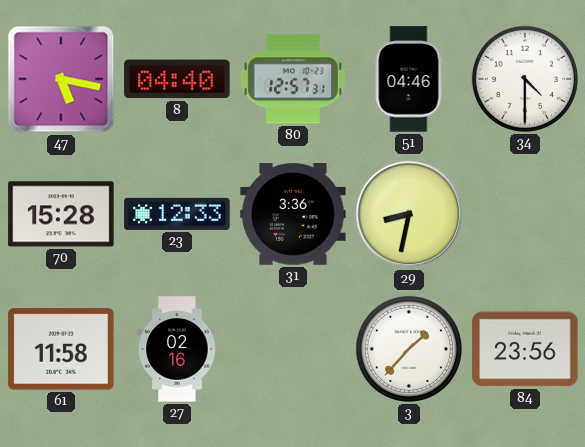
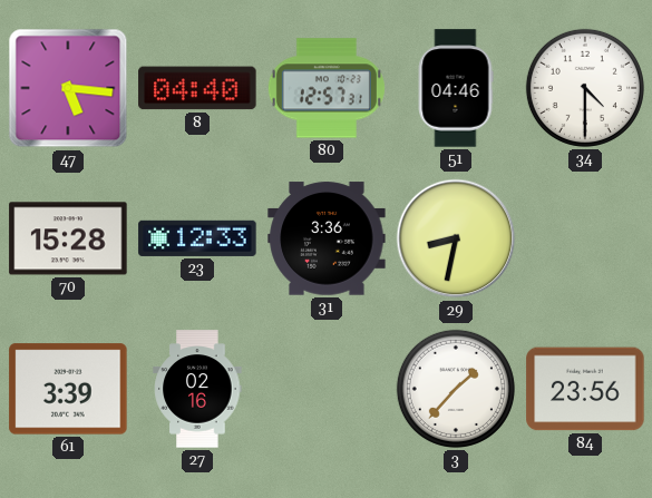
47: 5:17 -> 5:16
61: 11:58 -> 3:39
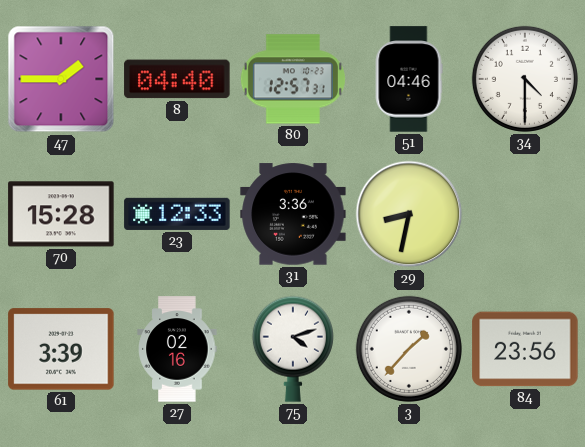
47: 5:16 -> 1:45
75: none -> 4:12
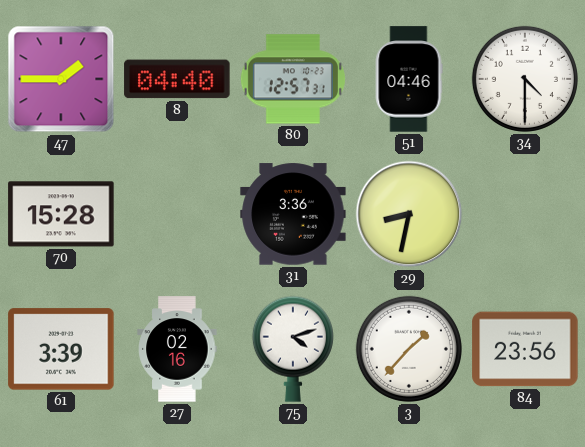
23: 12:33 -> none
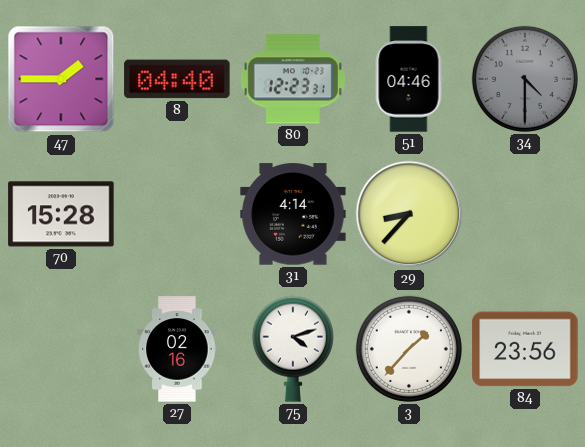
80: 12:57 -> 12:23
34 dial: white -> grey
31: 3:36 -> 4:14
29: 8:32 -> 8:37
61: 3:39 -> none
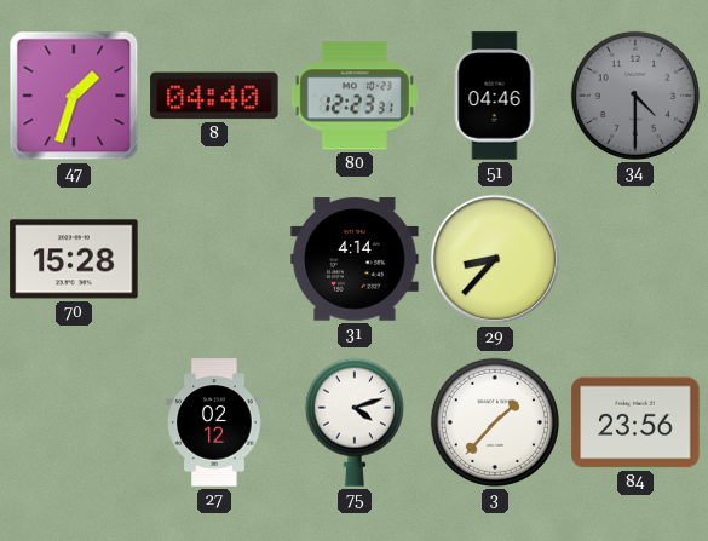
47: 1:45 -> 1:33
27: 02:16 -> 02:12
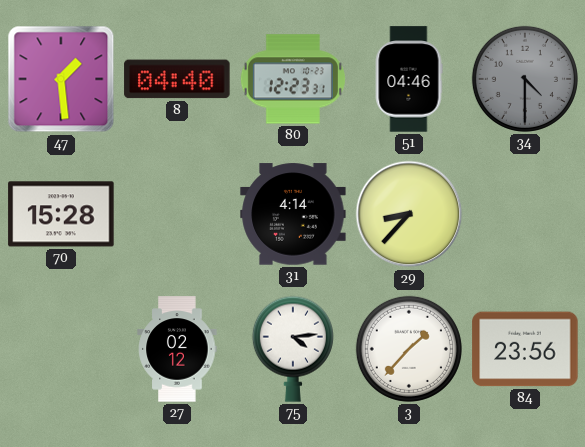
47: 1:33 -> 1:29
75: 4:12 -> 4:14
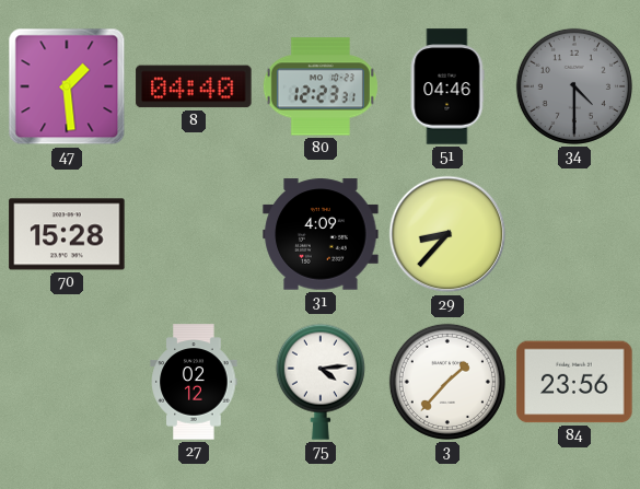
31: 4:14 -> 4:09
